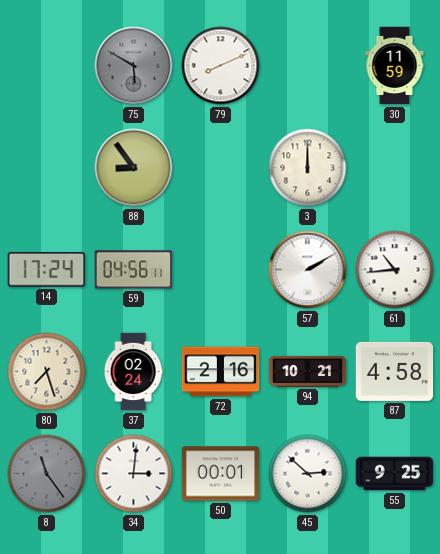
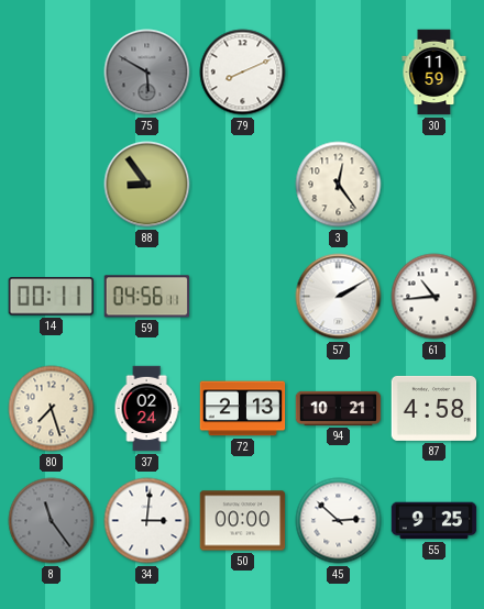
3: 12:00 -> 12:24
14: 17:24 -> 00:11
72: 2:16 -> 2:13
50: 00:01 -> 00:00
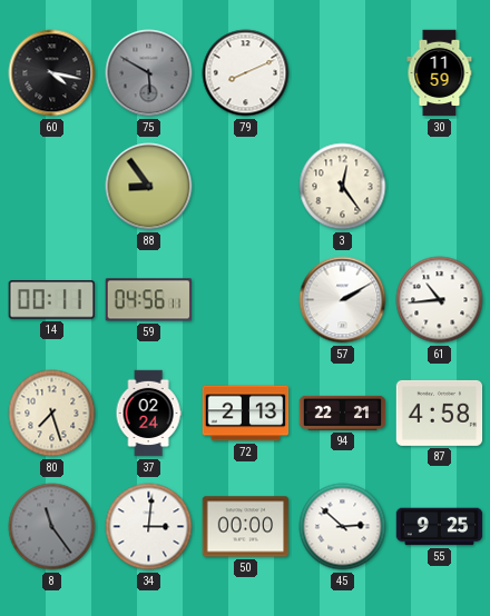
60: none -> 4:17
94: 10:21 -> 22:21
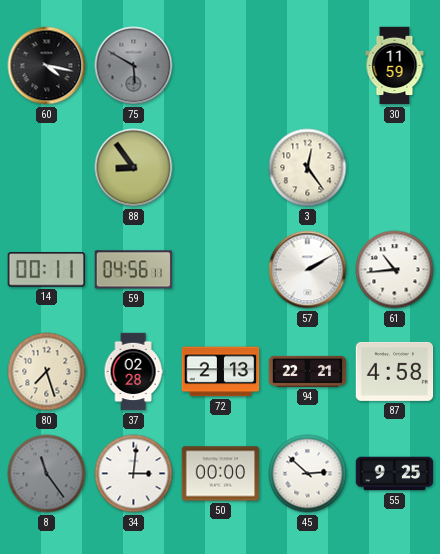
79: 8:11 -> none
37: 02:24 -> 02:28
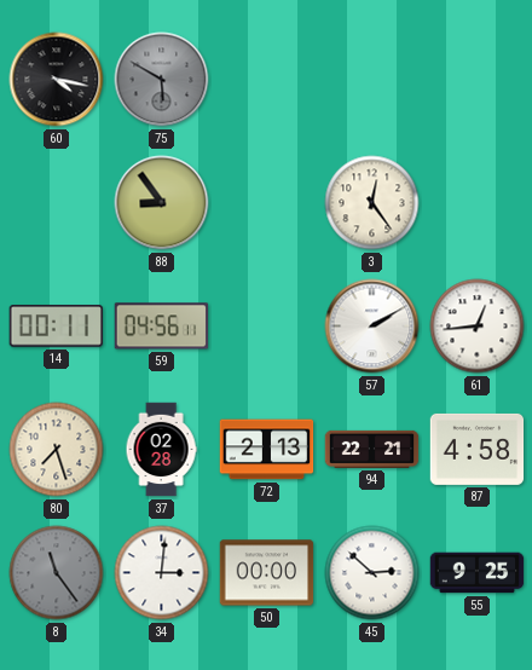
30: 11:59 -> none
61: 10:44 -> 12:44
